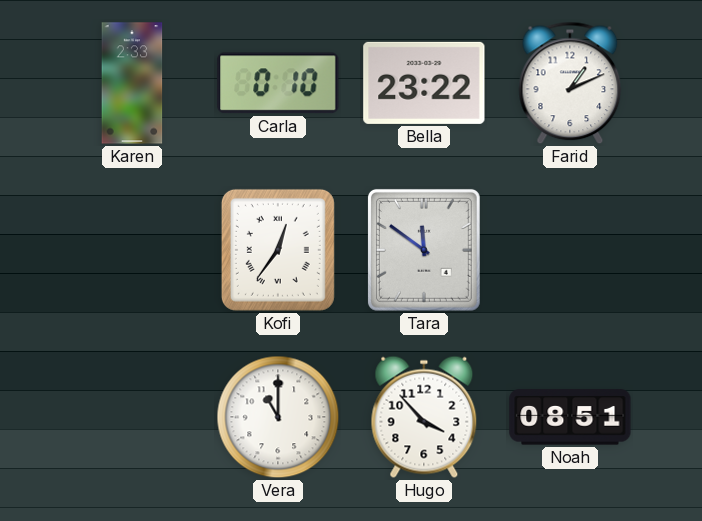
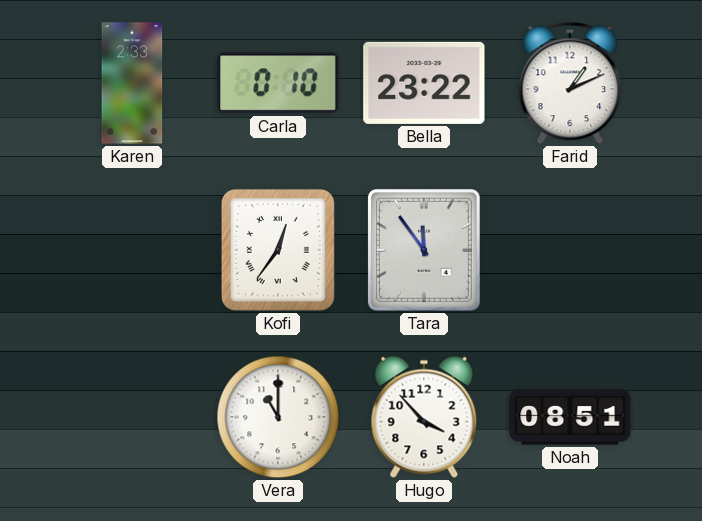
Tara: 11:51 -> 11:54
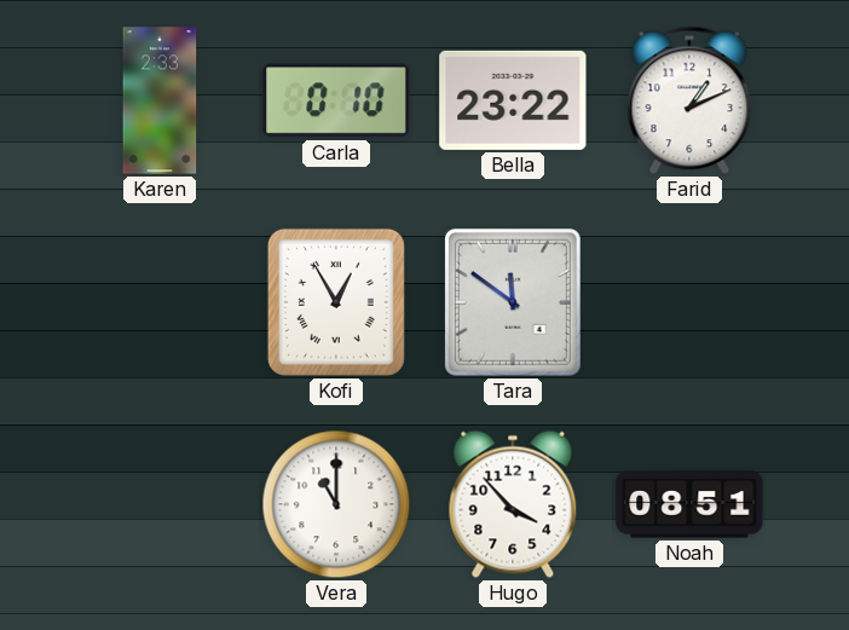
Kofi: 12:36 -> 12:55
Tara: 11:54 -> 11:51
